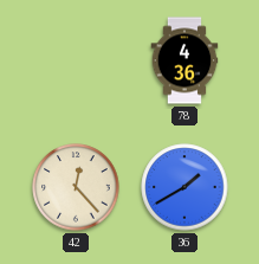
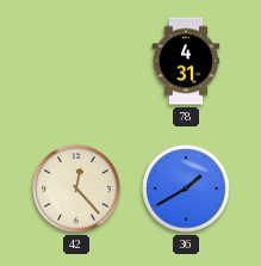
78: 4:36 -> 4:31
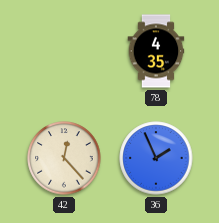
78: 4:31 -> 4:35
36: 1:40 -> 1:56
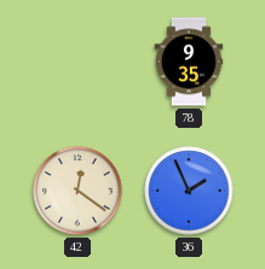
78: 4:35 -> 9:35
42: 12:23 -> 12:21
